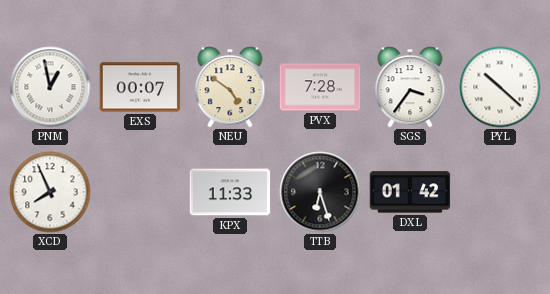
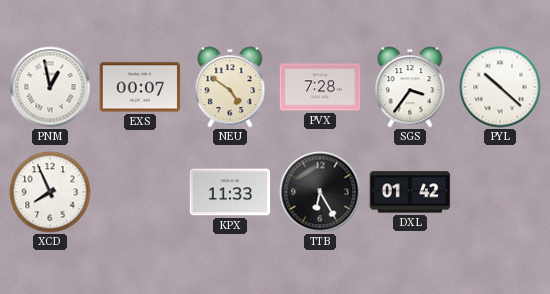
TTB: 6:27 -> 6:25
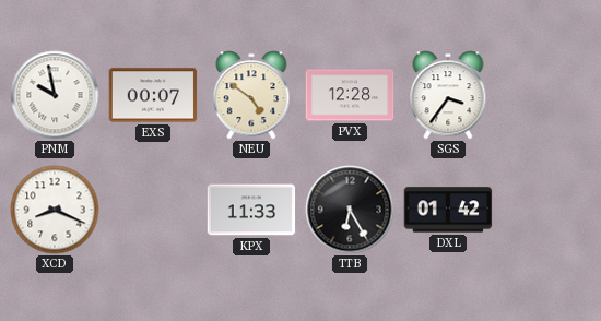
PNM: 12:58 -> 9:58
PVX: 7:28 -> 12:28
PYL: 10:22 -> none
XCD: 7:56 -> 8:19
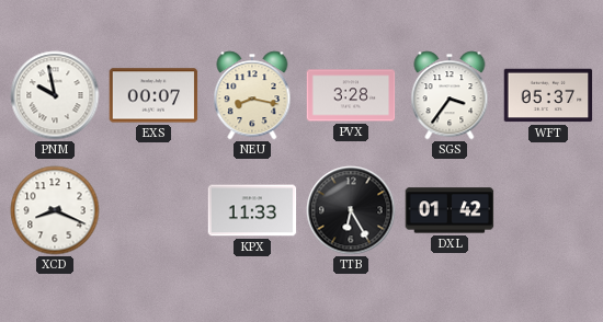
NEU: 4:51 -> 8:17
PVX: 12:28 -> 3:28
WFT: none -> 05:37
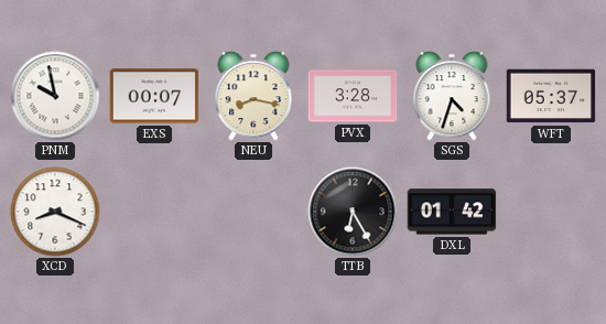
SGS: 3:36 -> 4:33
KPX: 11:33 -> none
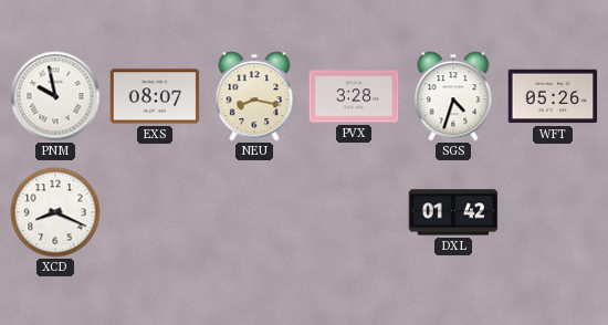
EXS: 00:07 -> 08:07
WFT: 05:37 -> 05:26
TTB: 6:25 -> none
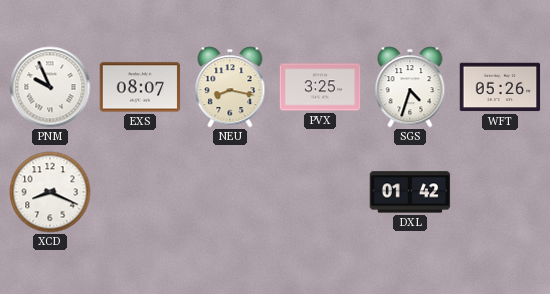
PNM: 9:58 -> 9:56
PVX: 3:28 -> 3:25
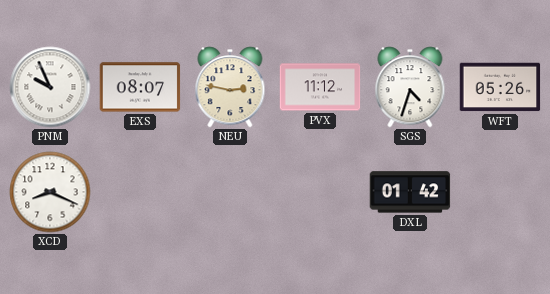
NEU: 8:17 -> 2:47
PVX: 3:25 -> 11:12
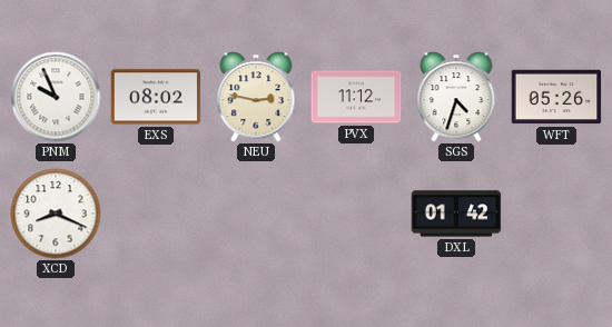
EXS: 08:07 -> 08:02
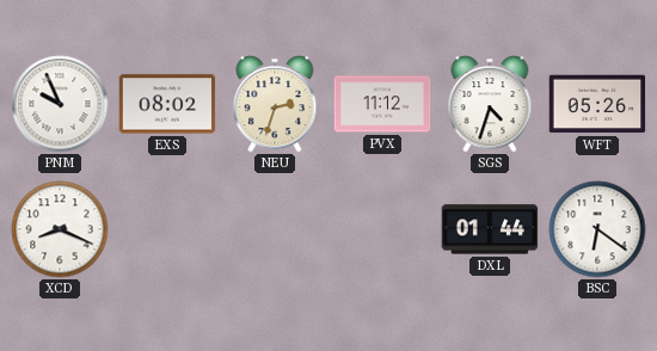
NEU: 2:47 -> 2:33
DXL: 01:42 -> 01:44
BSC: none -> 6:21
